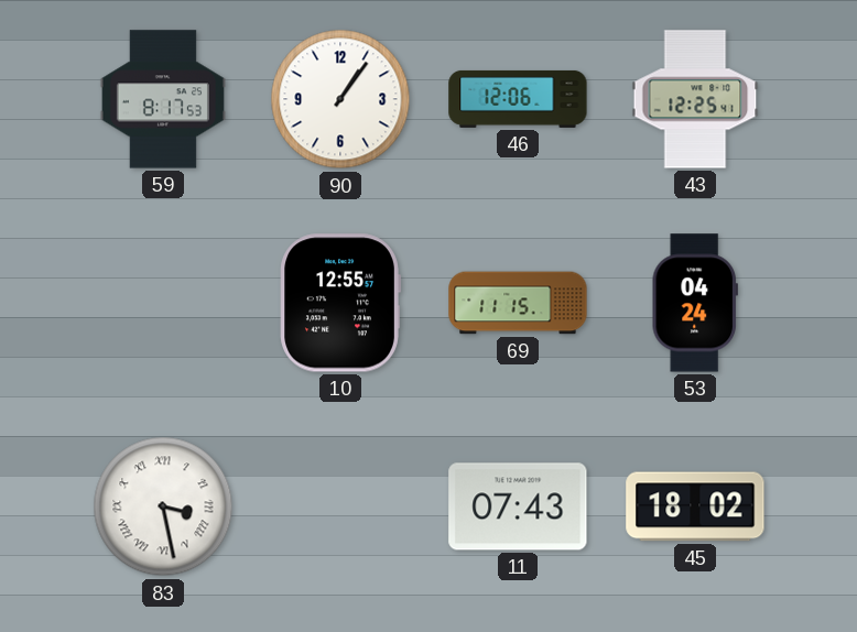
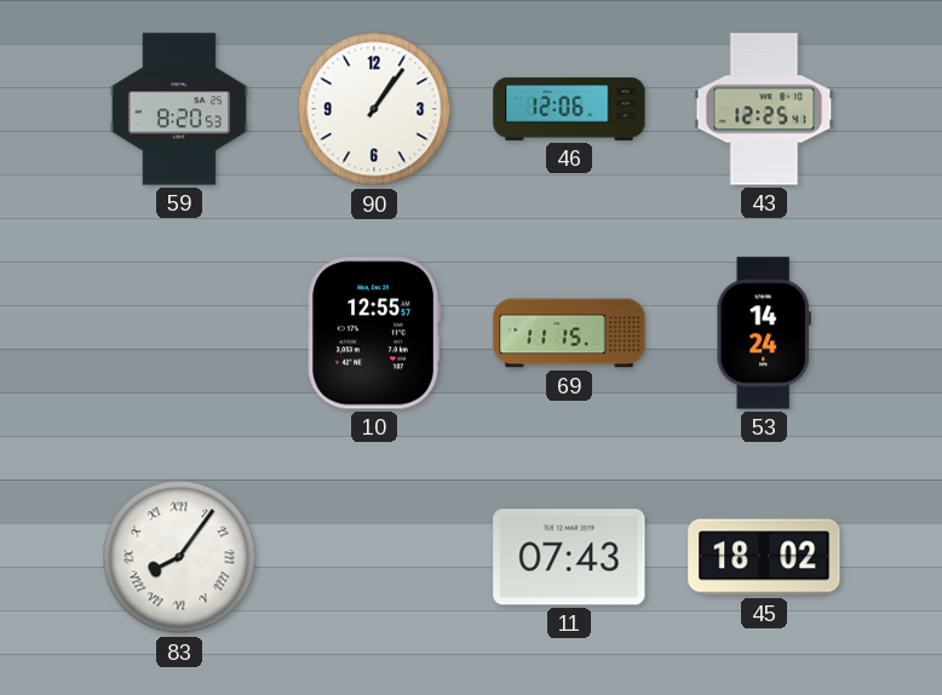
59: 8:17 -> 8:20
53: 04:24 -> 14:24
83: 3:28 -> 8:06
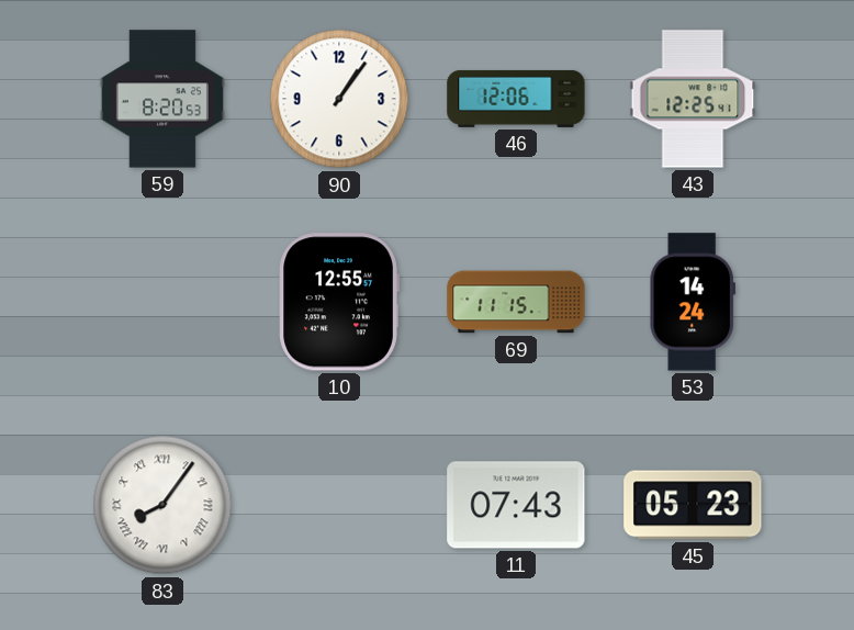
45: 18:02 -> 05:23
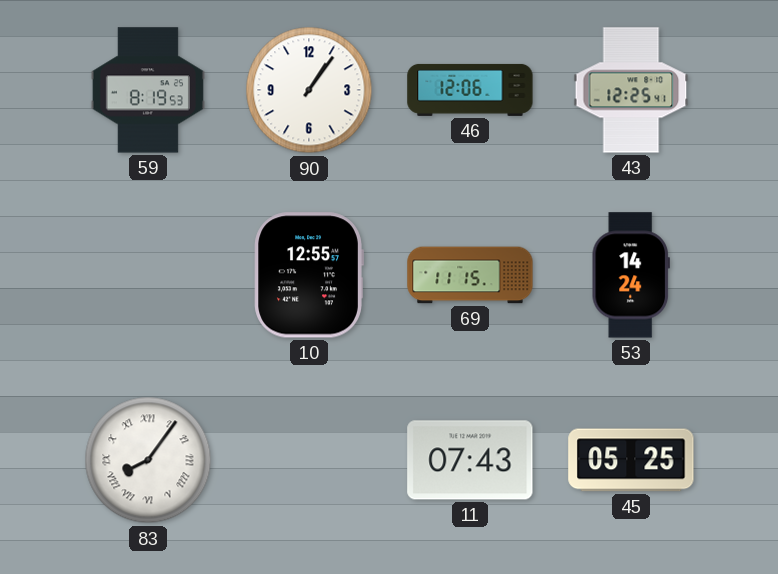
59: 8:20 -> 8:19
45: 05:23 -> 05:25
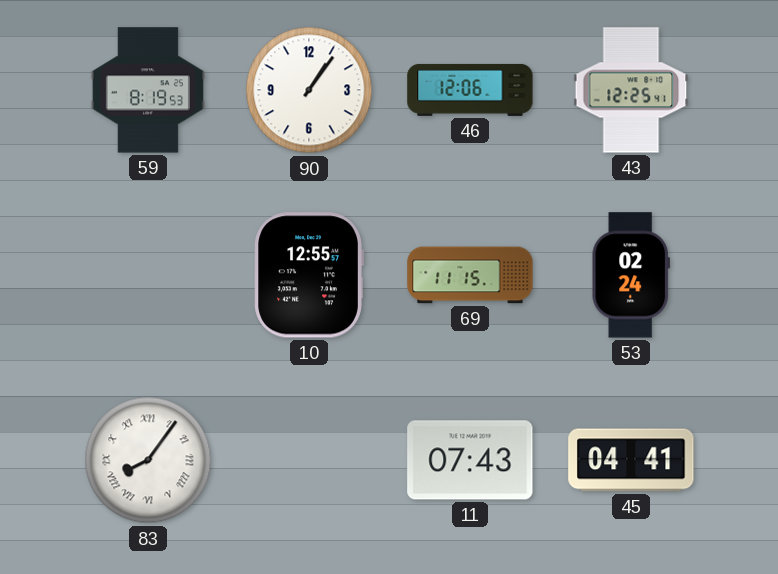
53: 14:24 -> 02:24
45: 05:25 -> 04:41
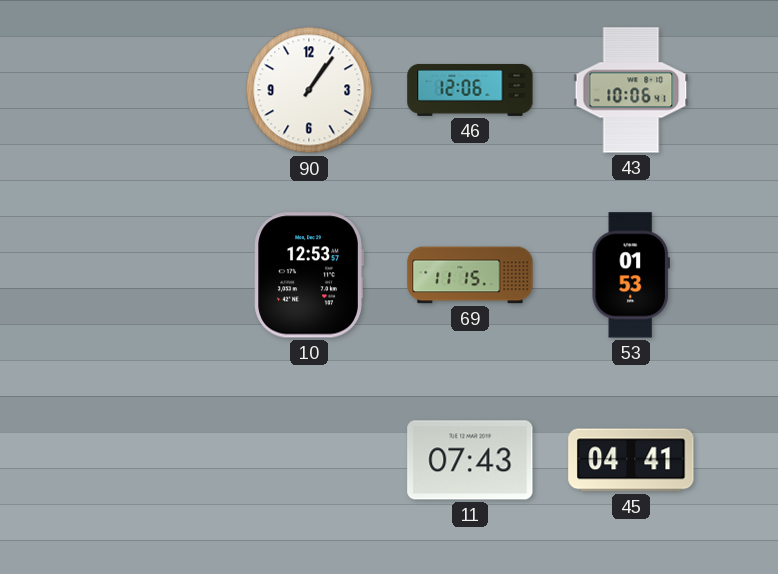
59: 8:19 -> none
43: 12:25 -> 10:06
10: 12:55 -> 12:53
53: 02:24 -> 01:53
83: 8:06 -> none
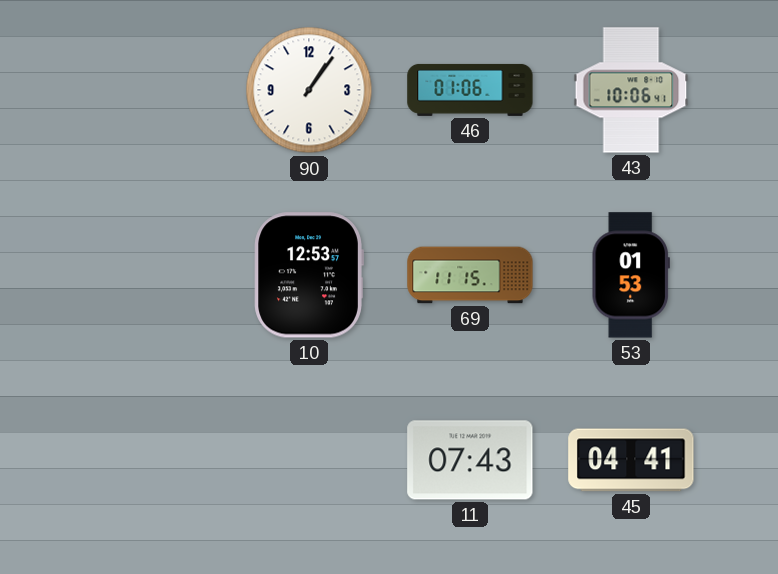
46: 12:06 -> 01:06
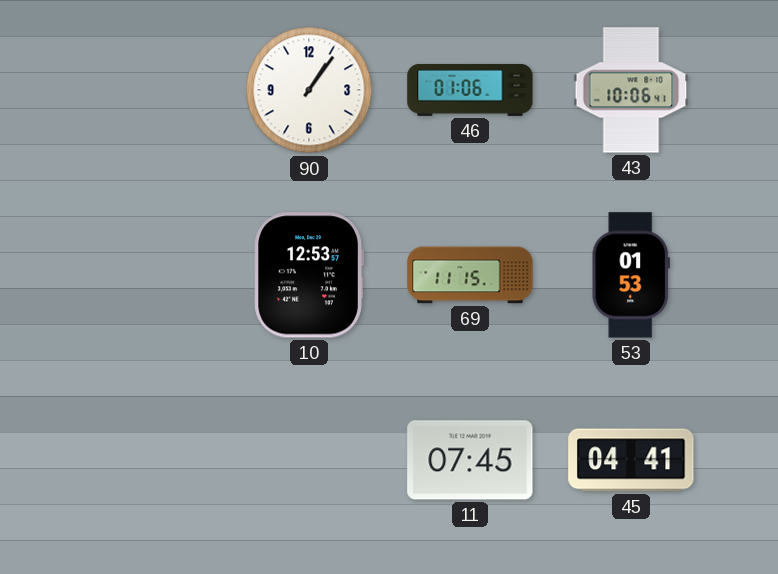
11: 07:43 -> 07:45
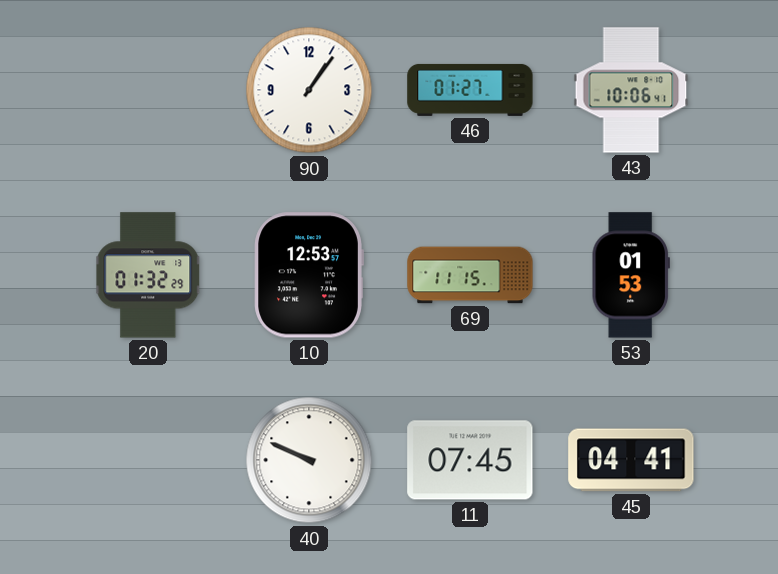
46: 01:06 -> 01:27
20: none -> 01:32
40: none -> 9:49
